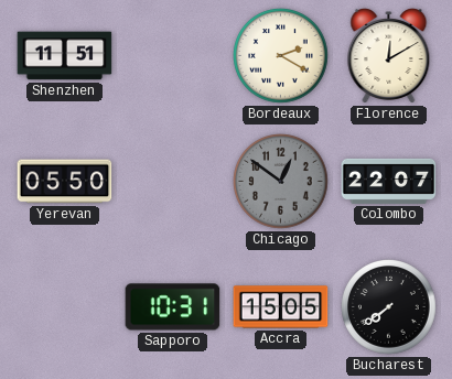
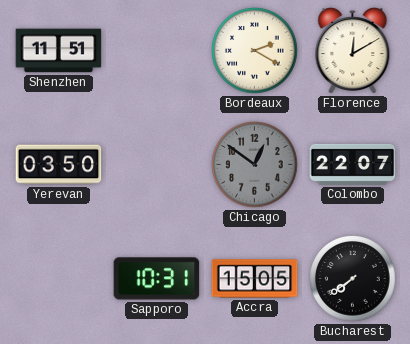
Yerevan: 05:50 -> 03:50
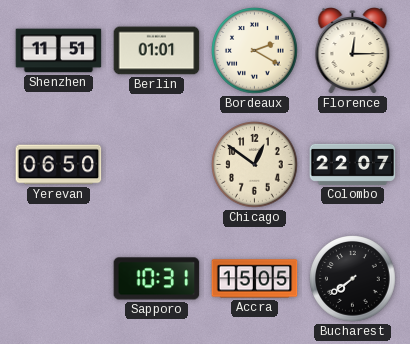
Berlin: none -> 01:01
Florence: 12:10 -> 12:15
Yerevan: 03:50 -> 06:50
Chicago dial: grey -> cream
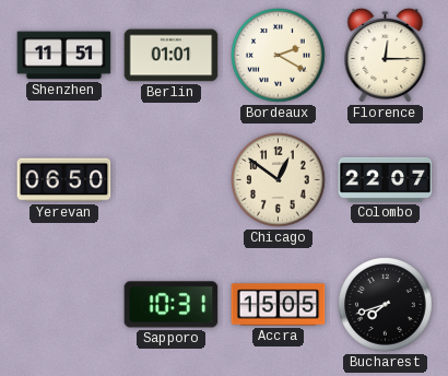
Bucharest: 7:39 -> 7:42
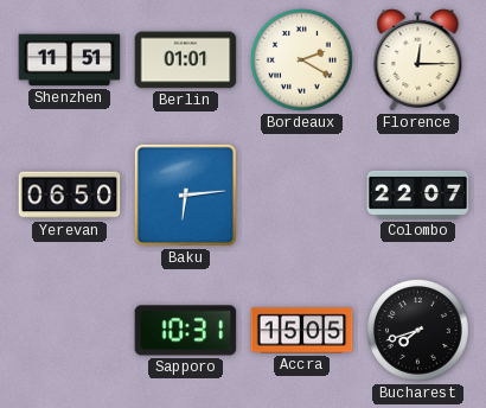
Baku: none -> 6:14
Chicago: 12:51 -> none
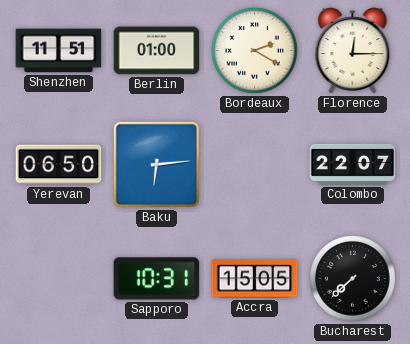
Berlin: 01:01 -> 01:00
Bucharest: 7:42 -> 7:38
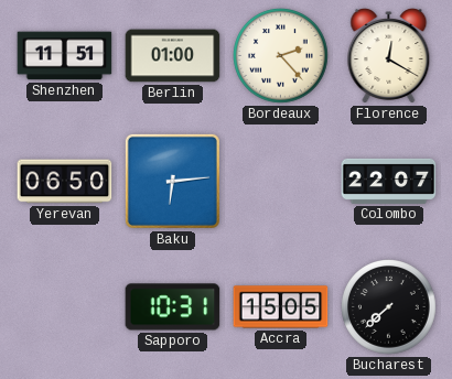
Bordeaux: 2:20 -> 2:23
Florence: 12:15 -> 12:20
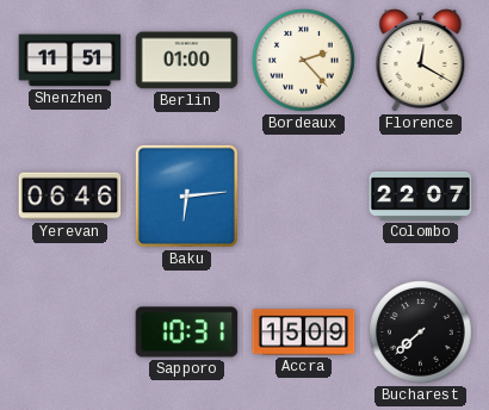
Yerevan: 06:50 -> 06:46
Accra: 15:05 -> 15:09
